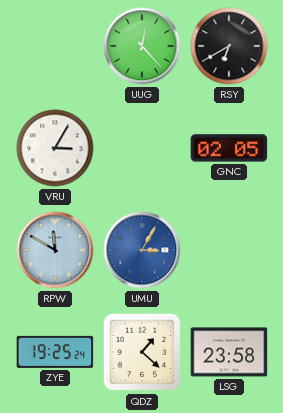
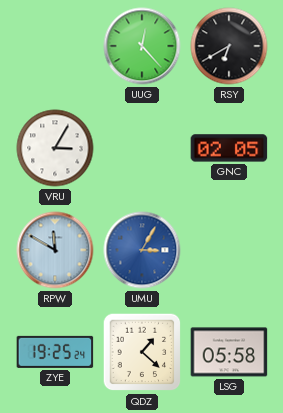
LSG: 23:58 -> 05:58
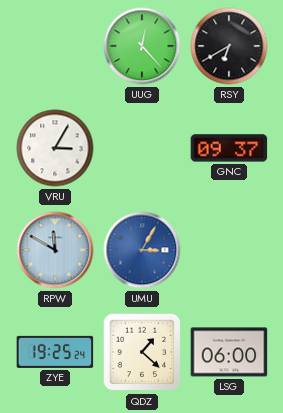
GNC: 02:05 -> 09:37
LSG: 05:58 -> 06:00
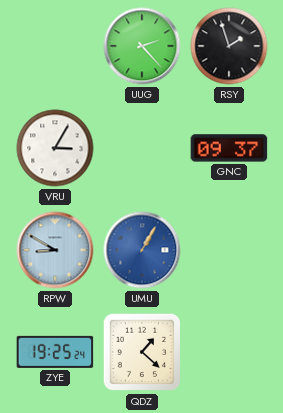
UUG: 12:23 -> 2:23
RSY: 6:40 -> 1:57
RPW: 11:50 -> 8:50
UMU: 3:05 -> 1:05
LSG: 06:00 -> none
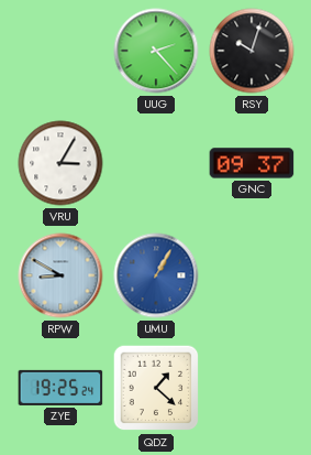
RSY: 1:57 -> 10:03
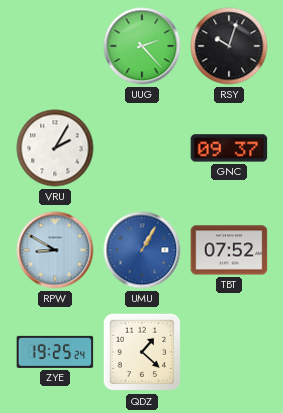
VRU: 3:05 -> 2:05
TBT: none -> 07:52
